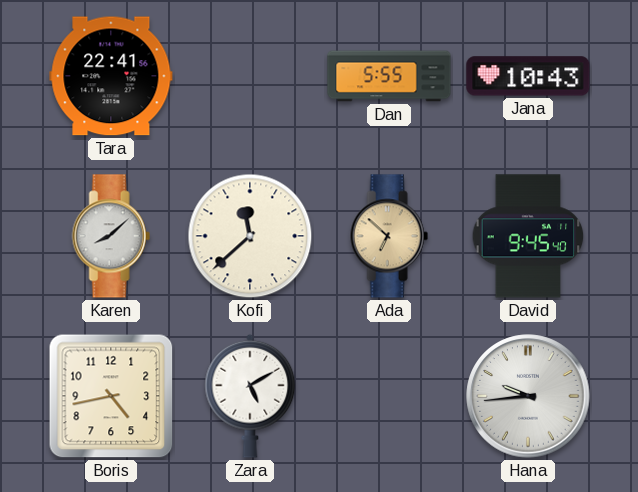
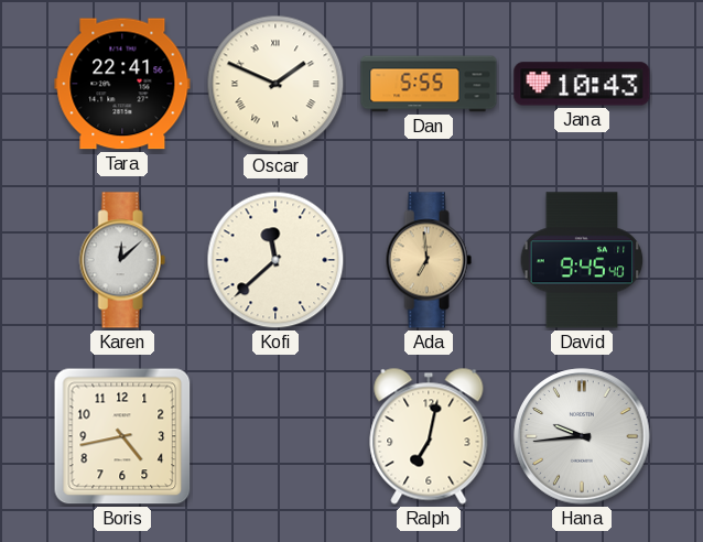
Oscar: none -> 1:49
Karen: 8:08 -> 12:08
Ada: 6:52 -> 6:59
Zara: 5:10 -> none
Ralph: none -> 7:02
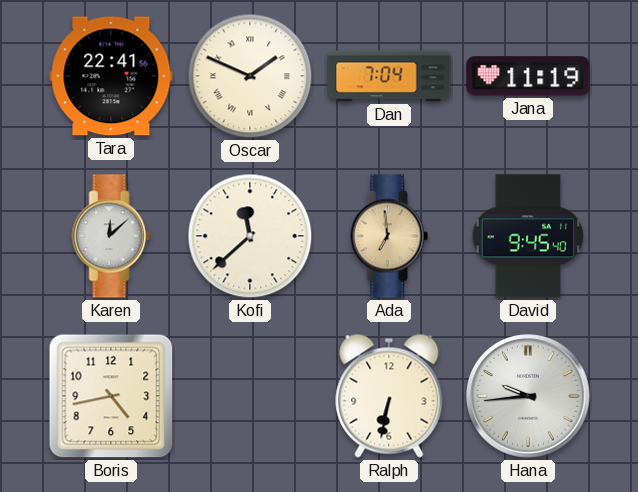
Dan: 5:55 -> 7:04
Jana: 10:43 -> 11:19
Ralph: 7:02 -> 6:32
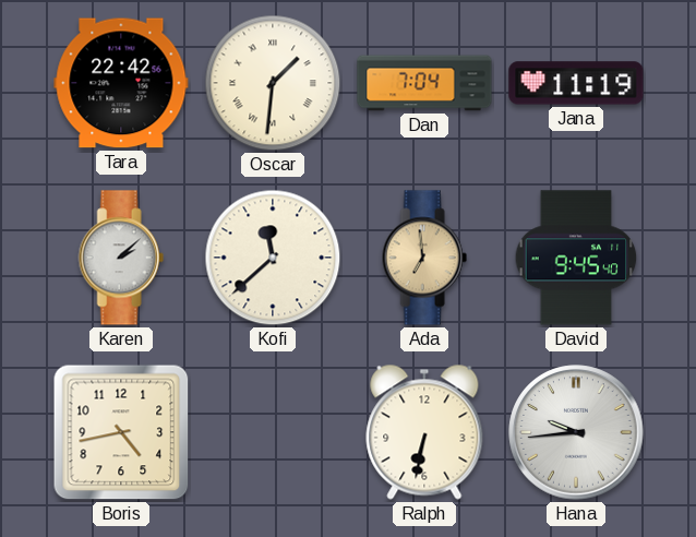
Tara: 22:41 -> 22:42
Oscar: 1:49 -> 1:31
Karen: 12:08 -> 2:08
